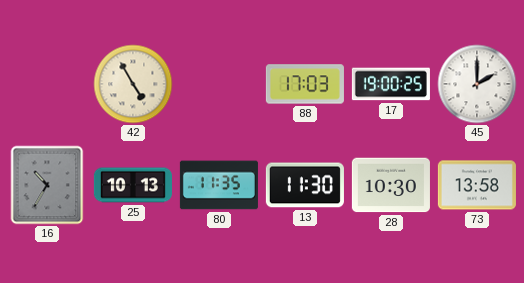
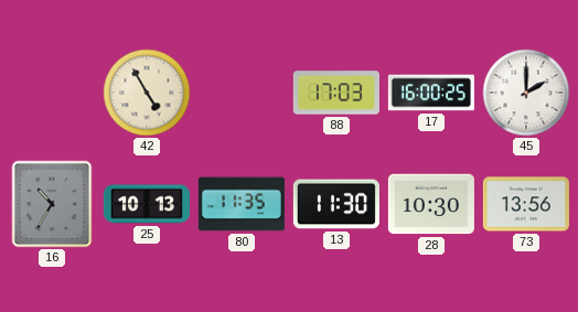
17: 19:00 -> 16:00
73: 13:58 -> 13:56
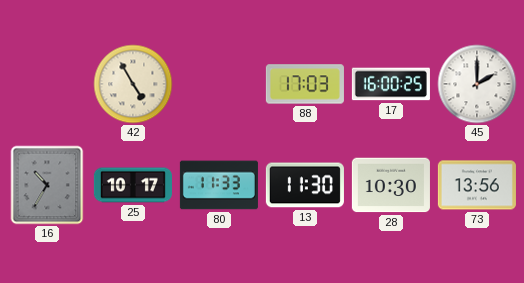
25: 10:13 -> 10:17
80: 11:35 -> 11:33
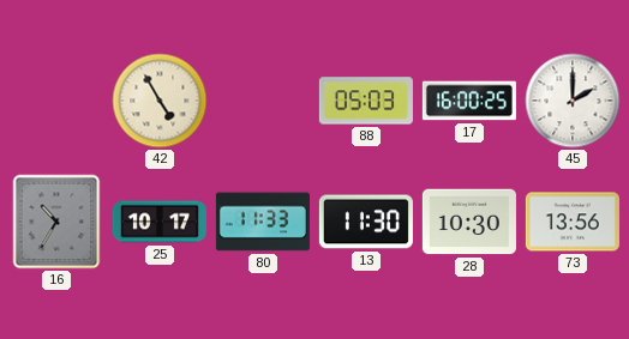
88: 17:03 -> 05:03
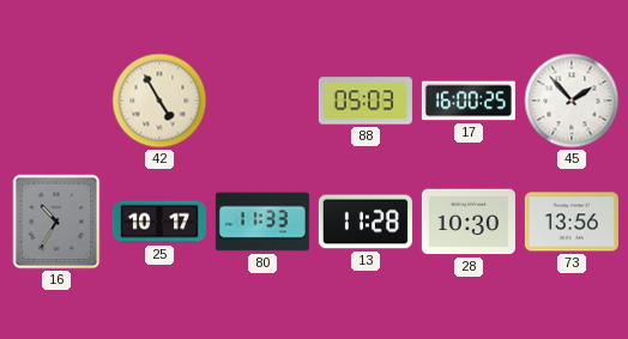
45: 2:00 -> 1:53
13: 11:30 -> 11:28
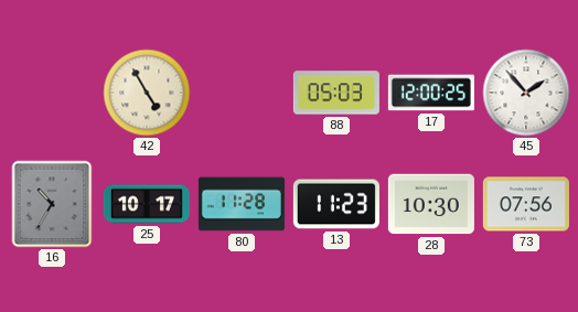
17: 16:00 -> 12:00
80: 11:33 -> 11:28
13: 11:28 -> 11:23
73: 13:56 -> 07:56
